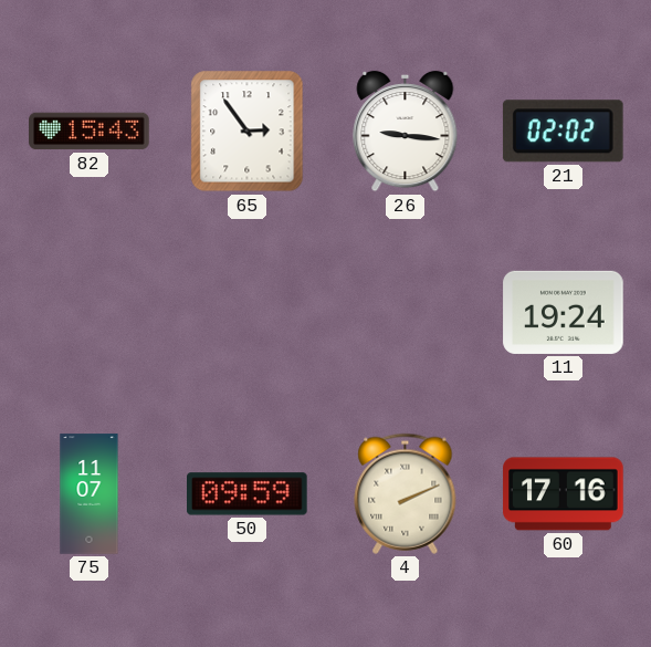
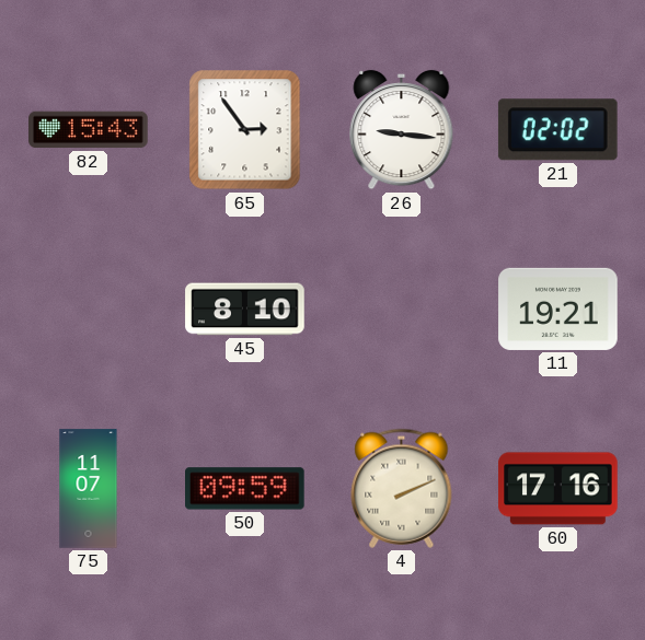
45: none -> 8:10
11: 19:24 -> 19:21
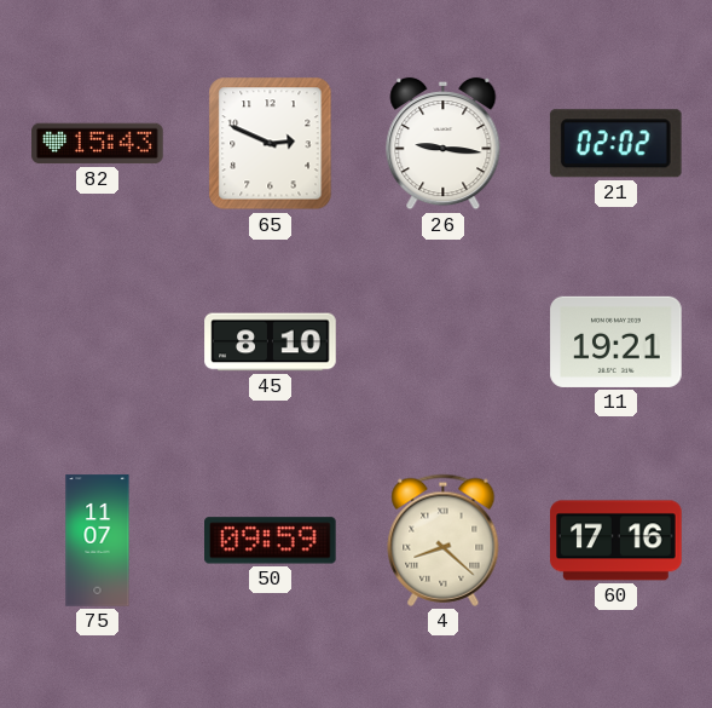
65: 2:54 -> 2:49
4: 2:11 -> 8:22
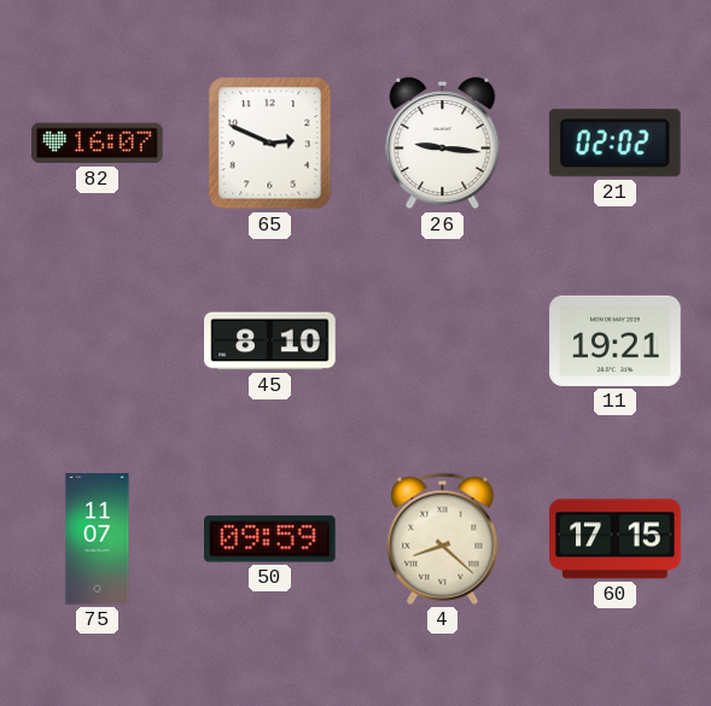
82: 15:43 -> 16:07
60: 17:16 -> 17:15
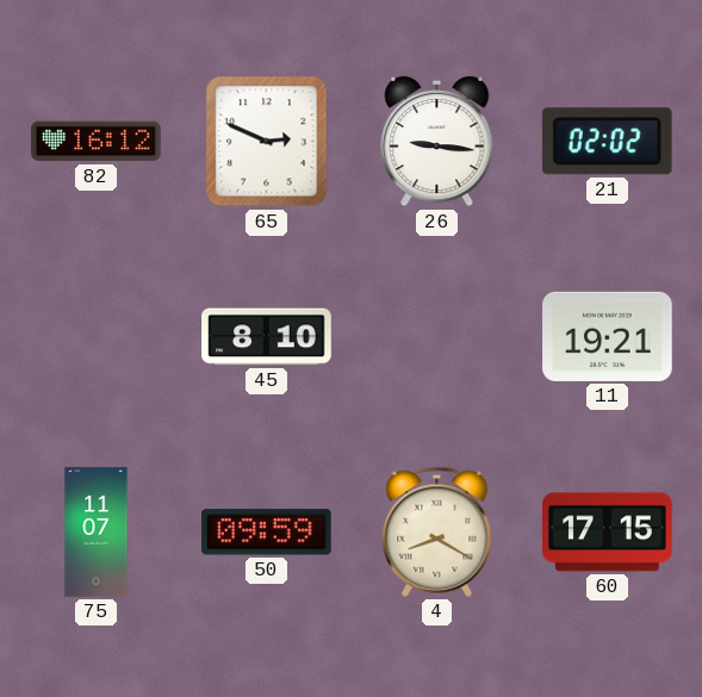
82: 16:07 -> 16:12
4: 8:22 -> 8:20
